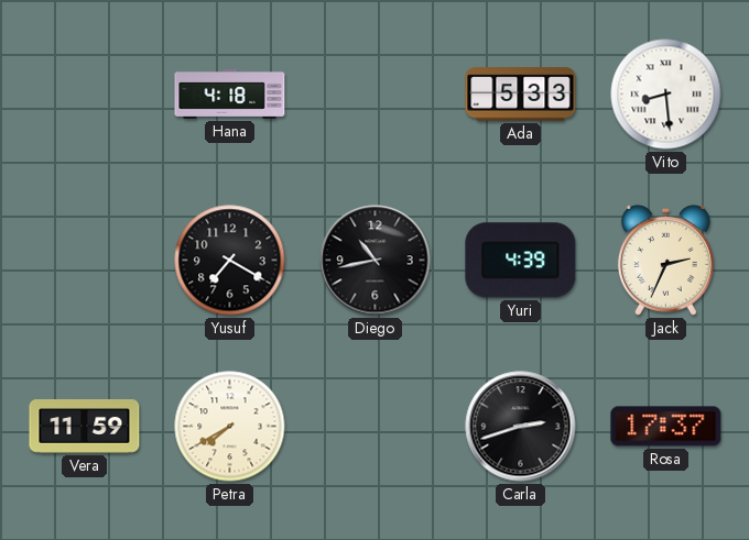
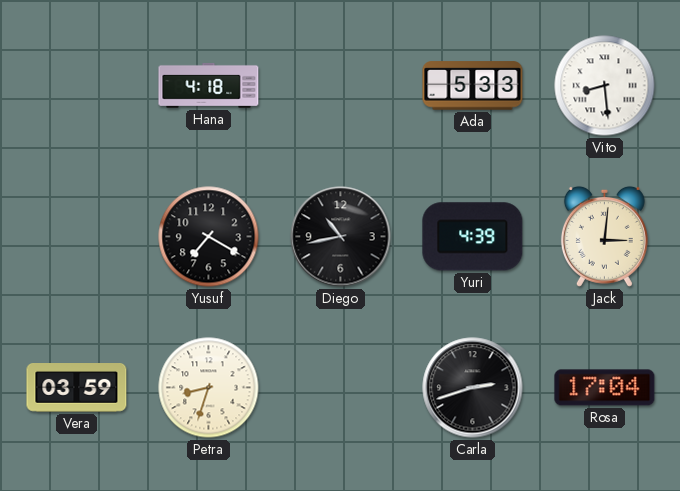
Jack: 2:34 -> 3:01
Vera: 11:59 -> 03:59
Petra: 7:40 -> 8:33
Rosa: 17:37 -> 17:04
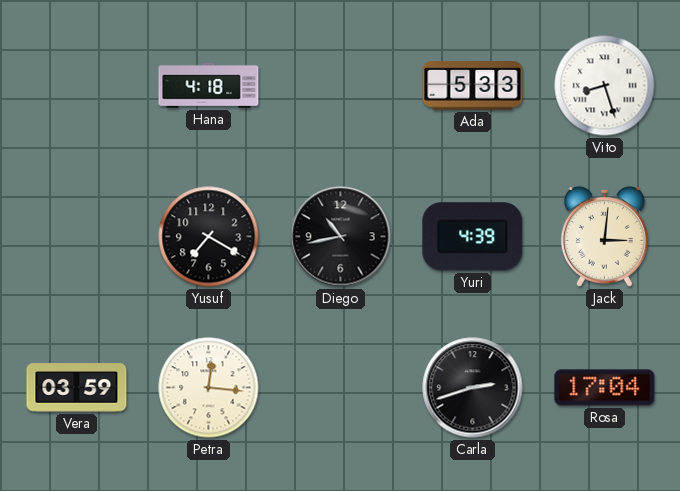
Vito: 8:29 -> 8:27
Petra: 8:33 -> 12:16
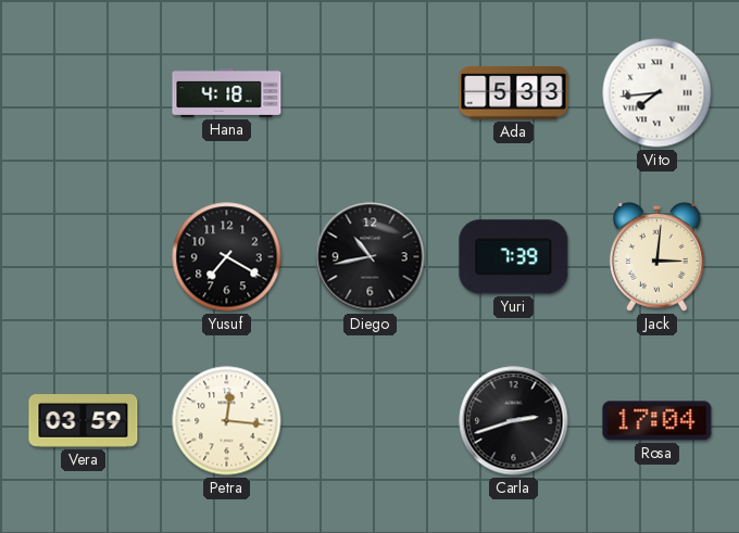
Vito: 8:27 -> 7:44
Yuri: 4:39 -> 7:39
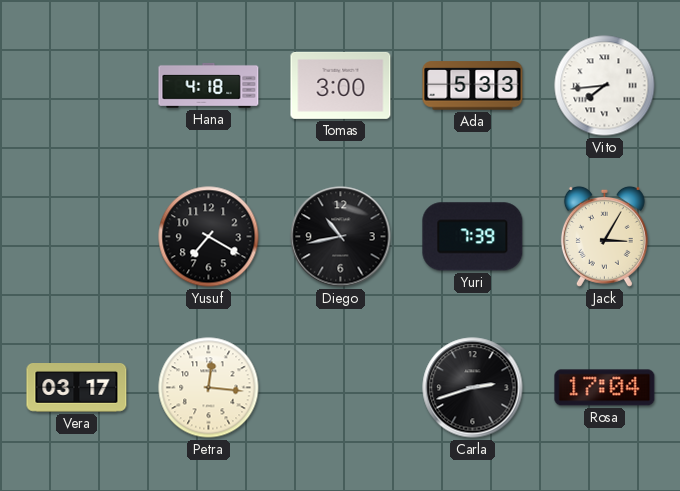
Tomas: none -> 3:00
Jack: 3:01 -> 3:05
Vera: 03:59 -> 03:17
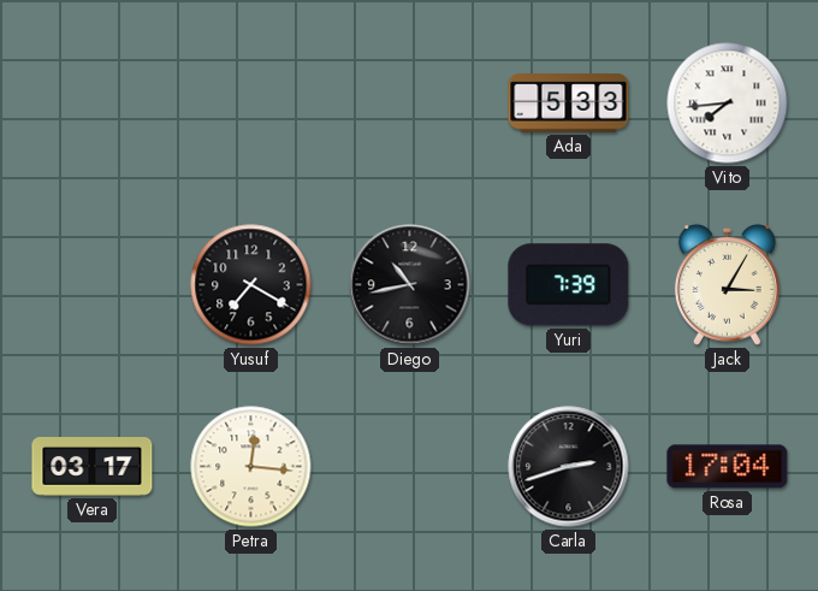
Hana: 4:18 -> none
Tomas: 3:00 -> none
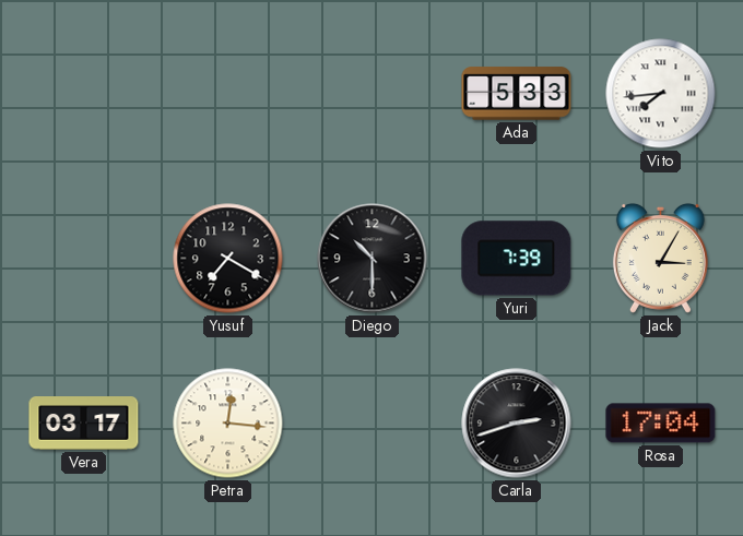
Diego: 10:43 -> 10:30
